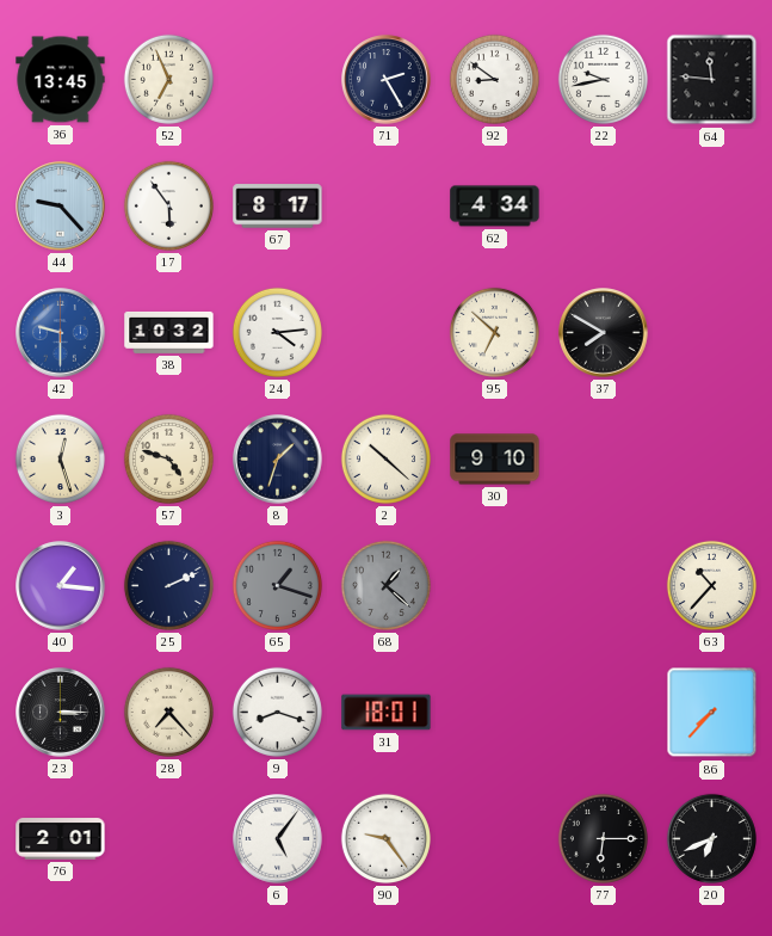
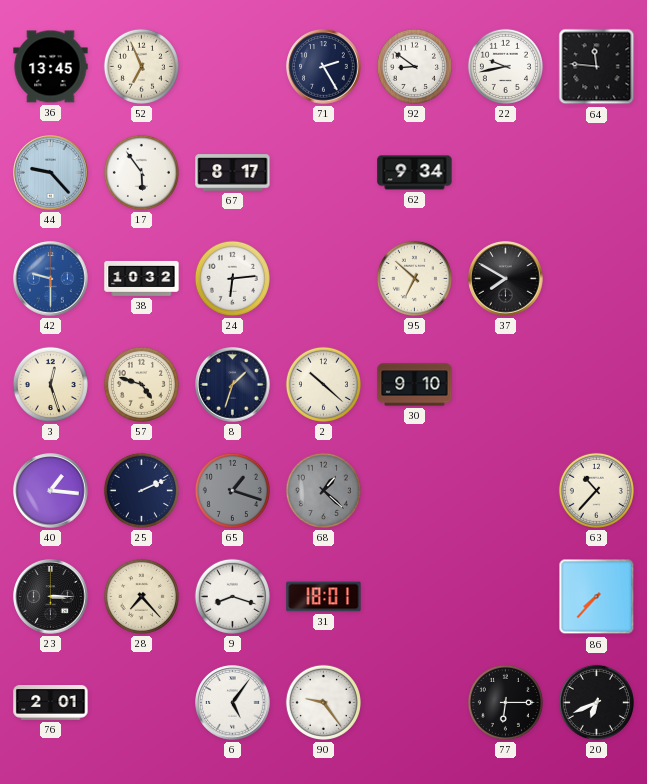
62: 4:34 -> 9:34
24: 4:14 -> 6:14
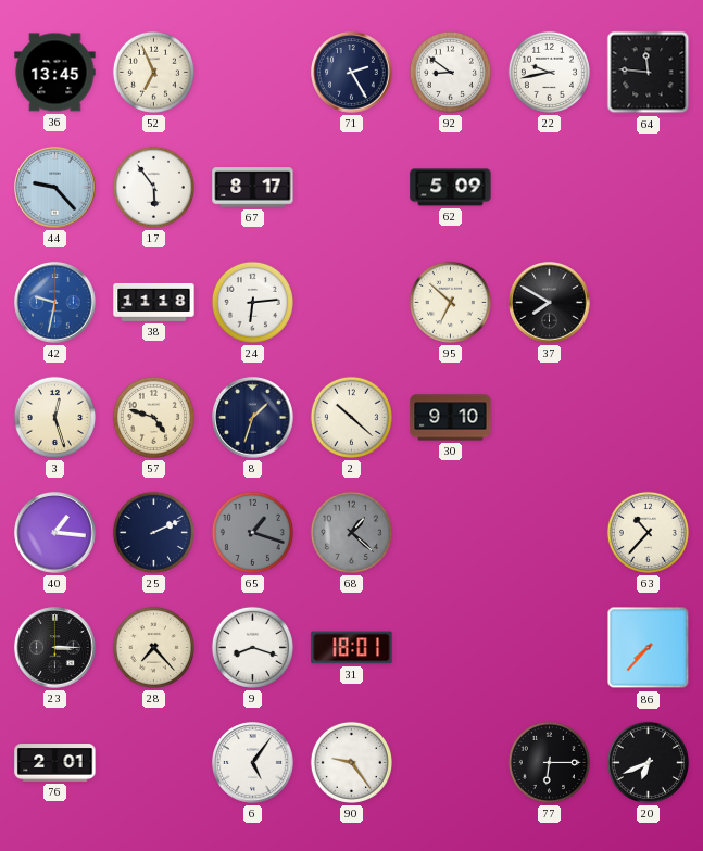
62: 9:34 -> 5:09
42: 9:30 -> 9:32
38: 10:32 -> 11:18
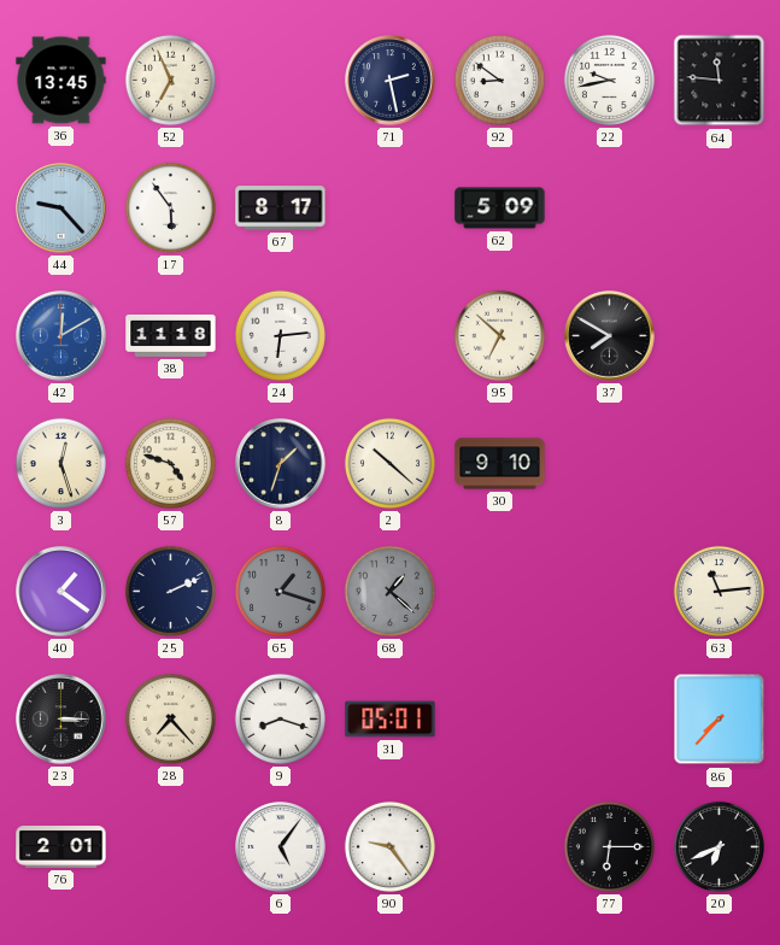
71: 2:25 -> 2:28
42: 9:32 -> 12:10
40: 1:16 -> 1:21
63: 10:37 -> 11:14
31: 18:01 -> 05:01
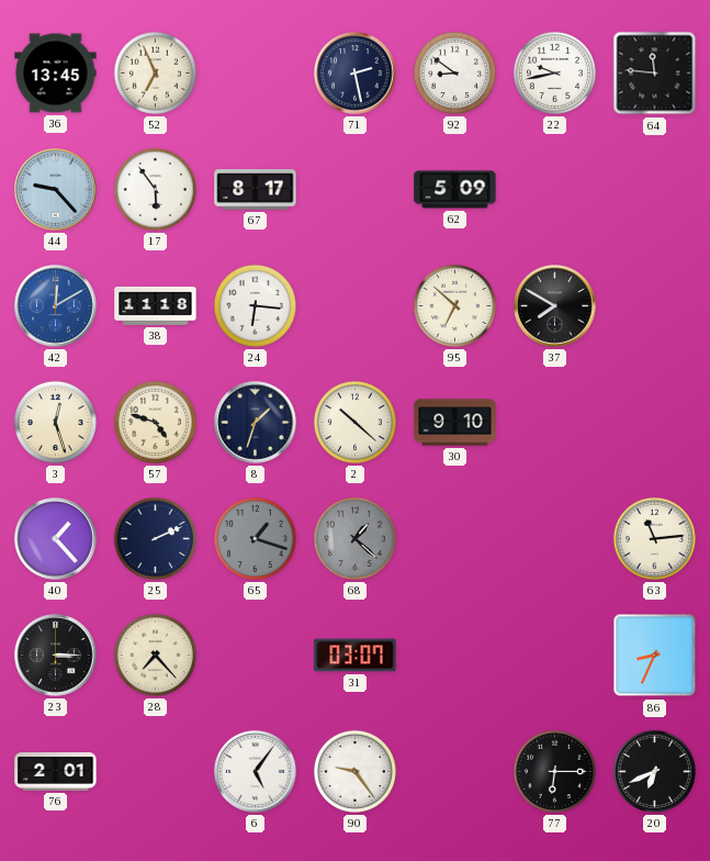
24: 6:14 -> 6:16
40: 1:21 -> 1:23
9: 8:18 -> none
31: 05:01 -> 03:07
86: 7:37 -> 8:34
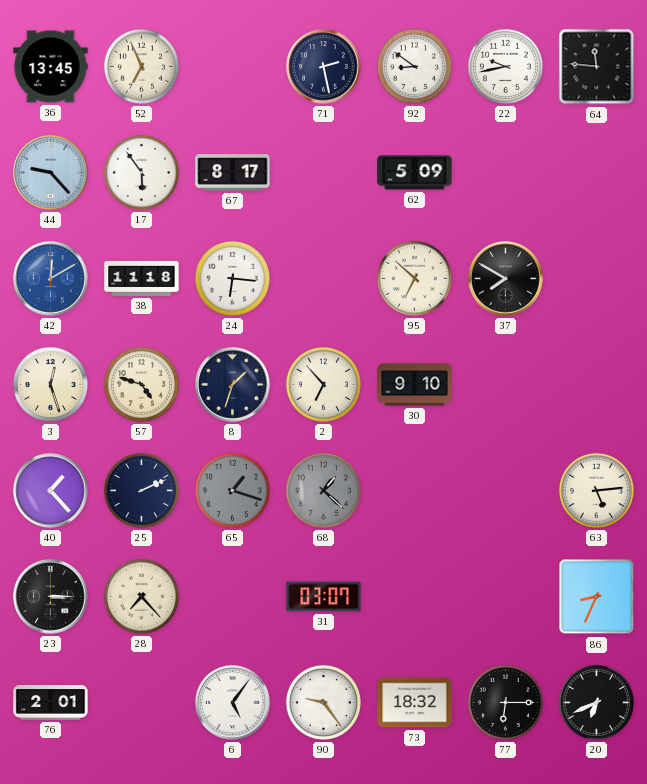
2: 10:22 -> 6:53
63: 11:14 -> 5:14
73: none -> 18:32
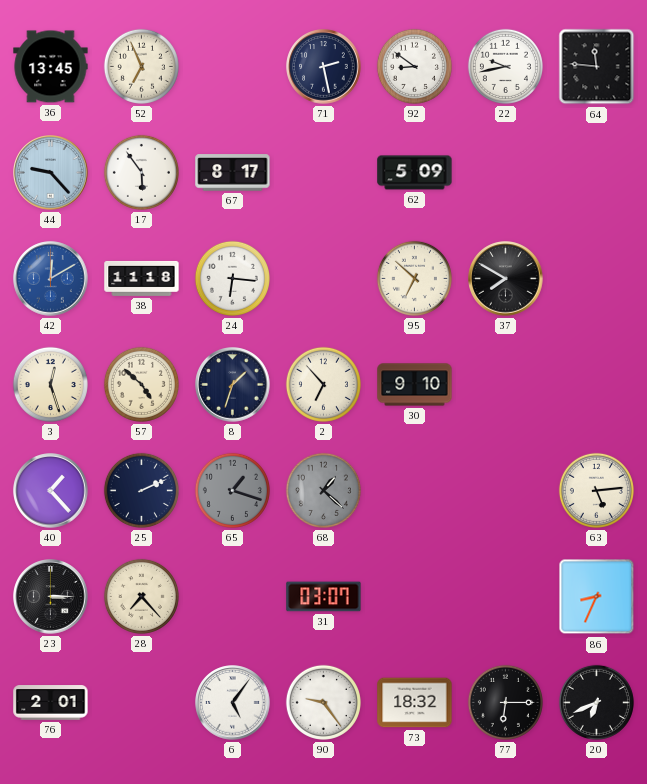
57: 4:48 -> 4:52
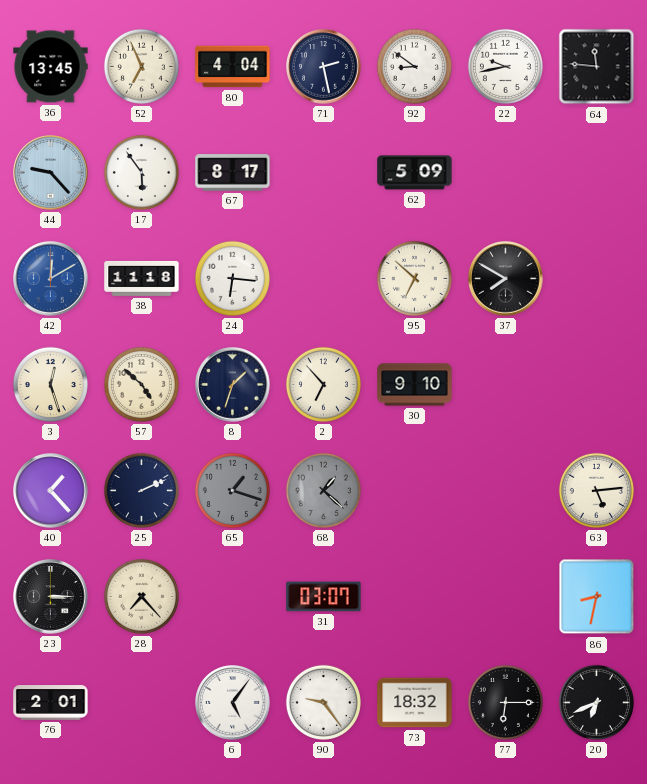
80: none -> 4:04
86: 8:34 -> 8:32
